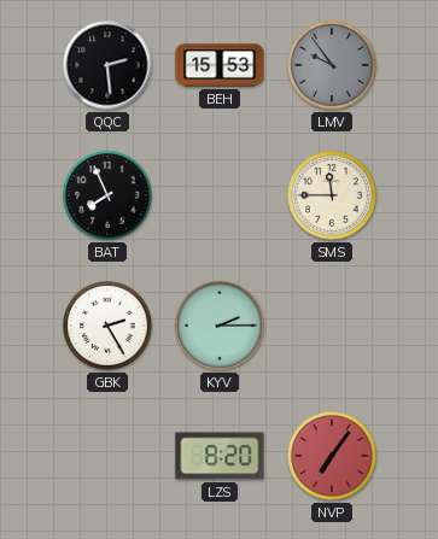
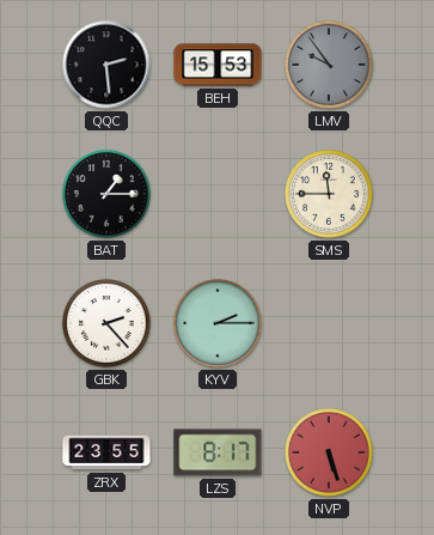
BAT: 7:56 -> 1:15
GBK: 2:25 -> 2:23
ZRX: none -> 23:55
LZS: 8:20 -> 8:17
NVP: 7:06 -> 5:27
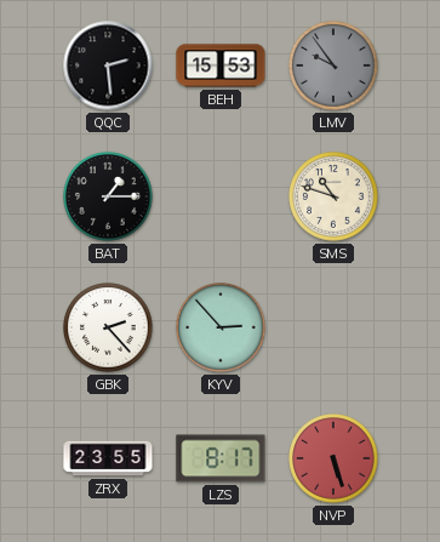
SMS: 11:45 -> 10:48
KYV: 2:15 -> 2:53
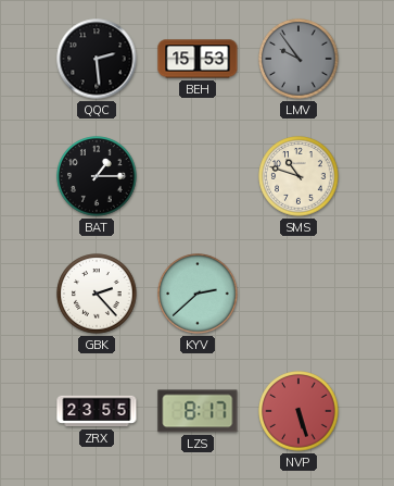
KYV: 2:53 -> 2:38
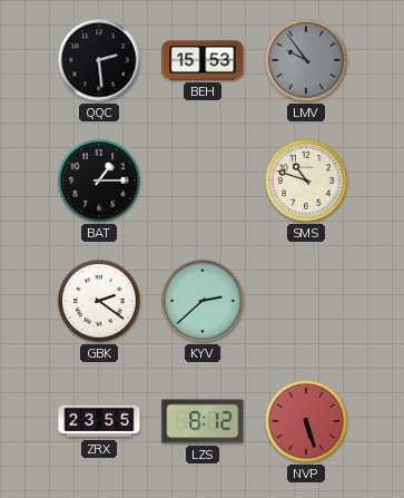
GBK: 2:23 -> 2:21
LZS: 8:17 -> 8:12
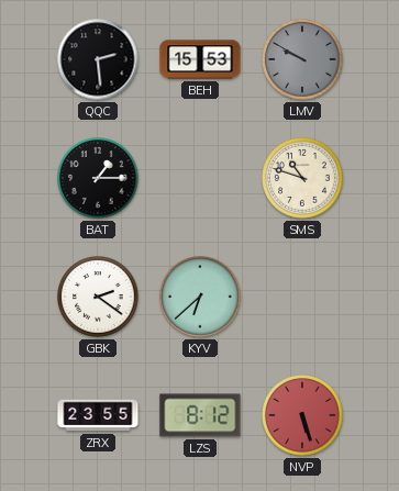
LMV: 9:54 -> 9:50
KYV: 2:38 -> 6:38
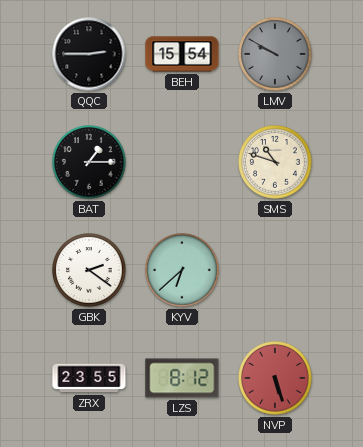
QQC: 2:29 -> 2:45
BEH: 15:53 -> 15:54
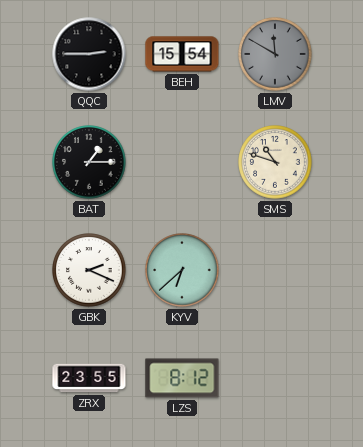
LMV: 9:50 -> 11:50
GBK: 2:21 -> 2:19
NVP: 5:27 -> none
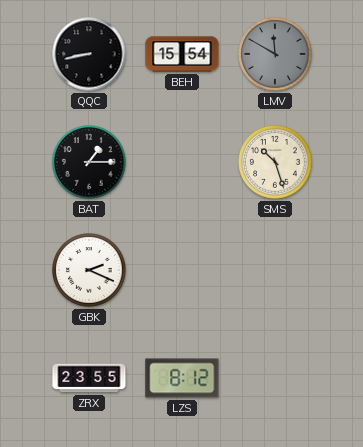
QQC: 2:45 -> 8:43
SMS: 10:48 -> 10:27
KYV: 6:38 -> none
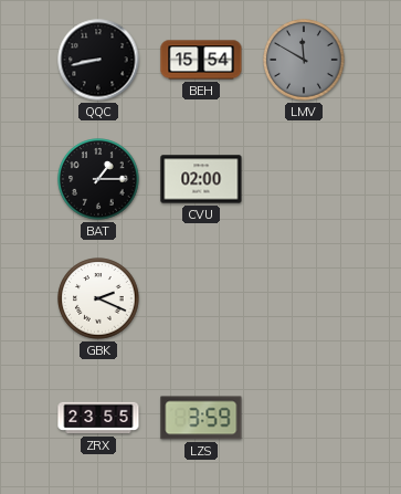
CVU: none -> 02:00
SMS: 10:27 -> none
LZS: 8:12 -> 3:59
